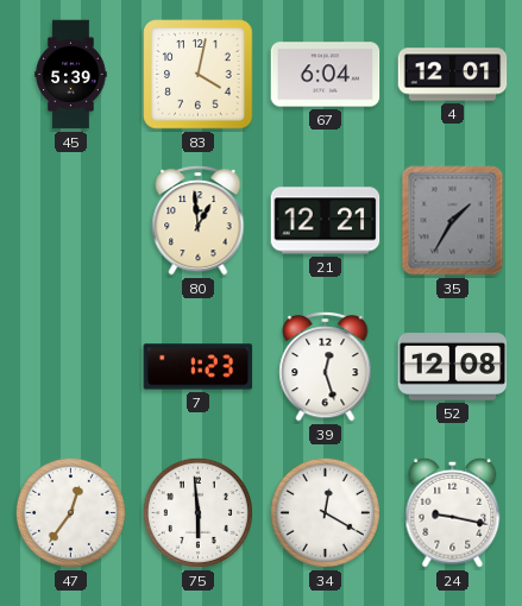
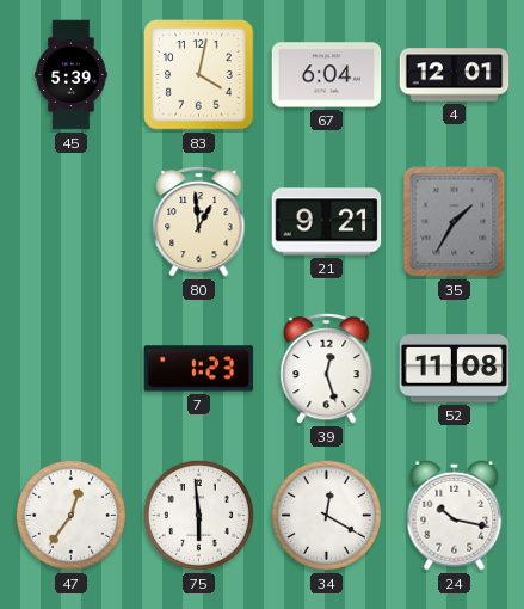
21: 12:21 -> 9:21
52: 12:08 -> 11:08
24: 9:17 -> 10:17
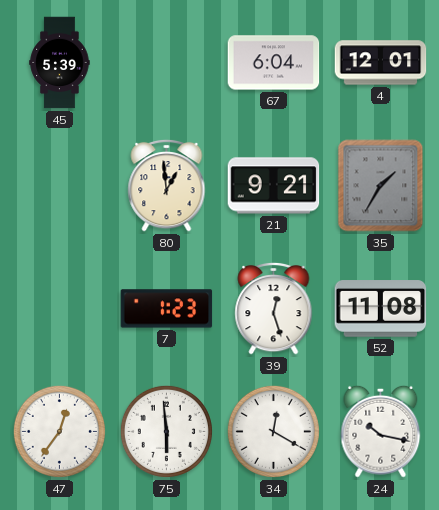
83: 4:02 -> none
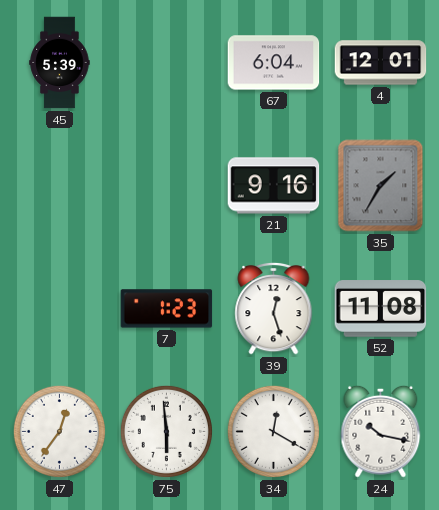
80: 12:59 -> none
21: 9:21 -> 9:16
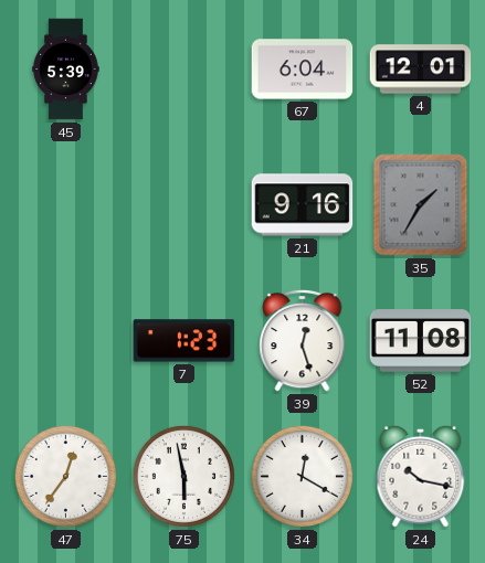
75: 5:59 -> 5:58
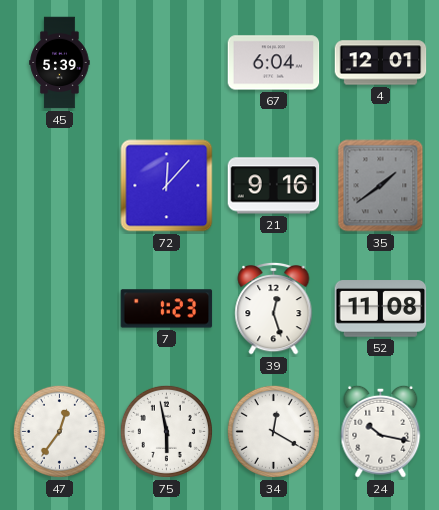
72: none -> 12:07
35: 1:35 -> 1:39
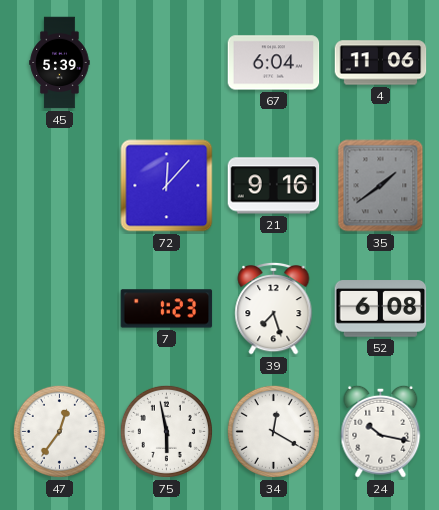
4: 12:01 -> 11:06
39: 12:27 -> 7:27
52: 11:08 -> 6:08
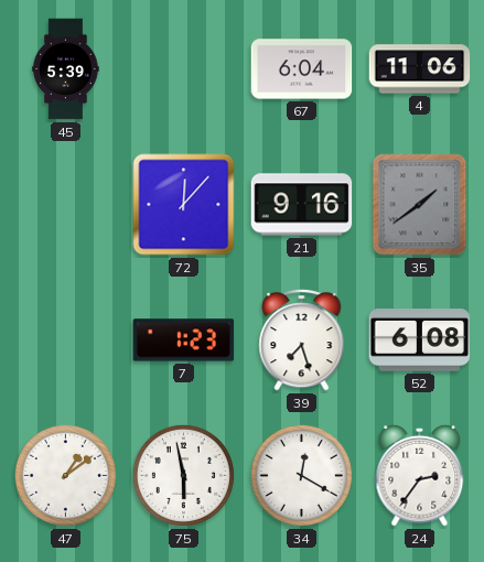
47: 12:36 -> 1:09
24: 10:17 -> 2:36
